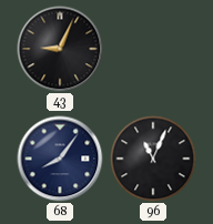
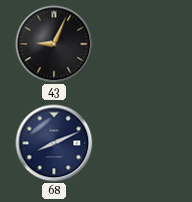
68: 8:06 -> 8:11
96: 11:04 -> none
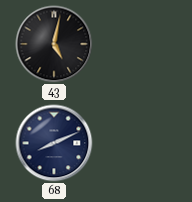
43: 9:04 -> 5:02
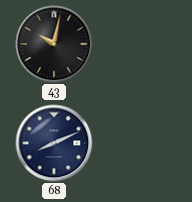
43: 5:02 -> 10:02
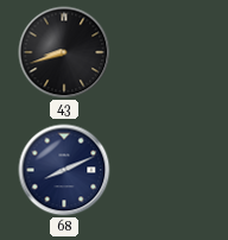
43: 10:02 -> 8:42
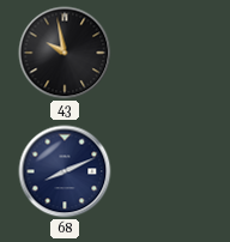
43: 8:42 -> 9:58
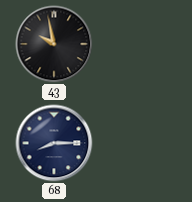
68: 8:11 -> 8:15
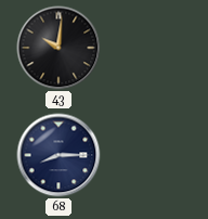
43: 9:58 -> 10:01
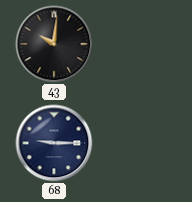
68: 8:15 -> 9:15
